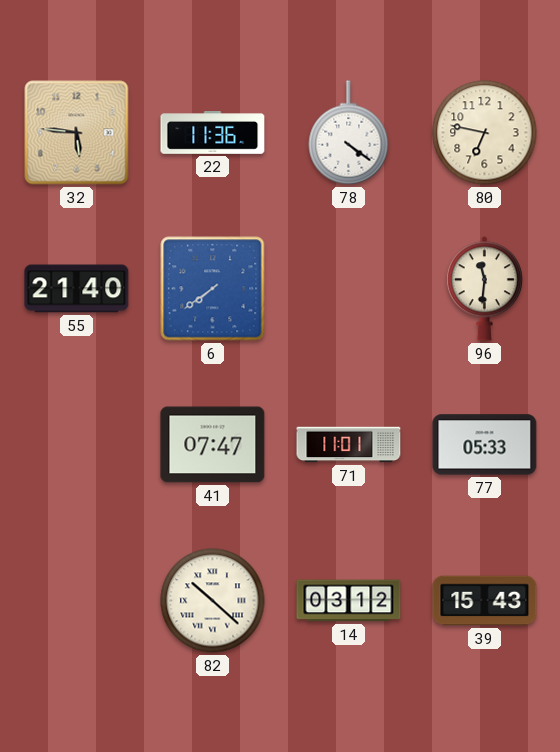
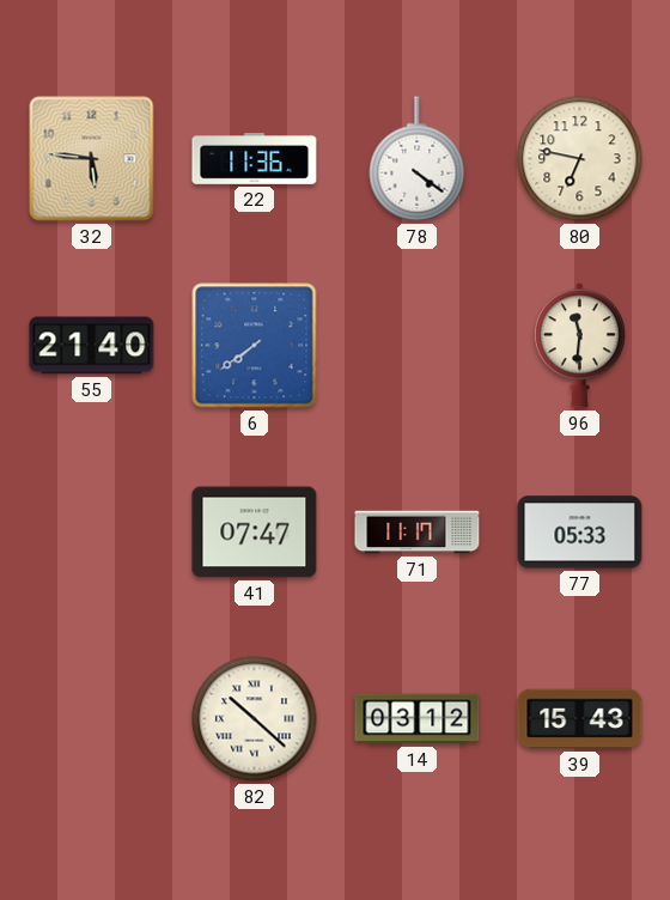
71: 11:01 -> 11:17
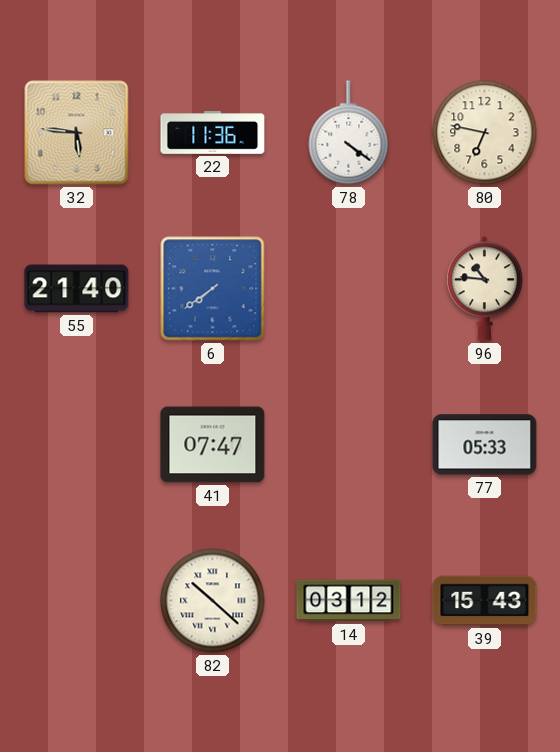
96: 11:31 -> 10:46
71: 11:17 -> none
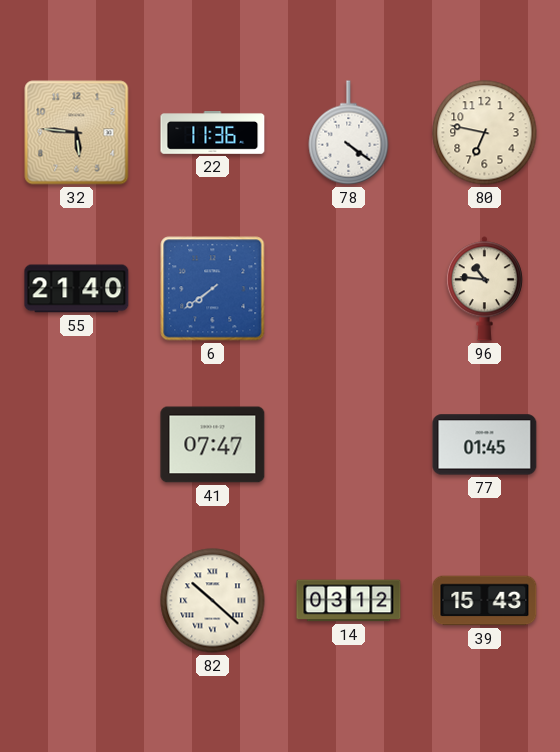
77: 05:33 -> 01:45
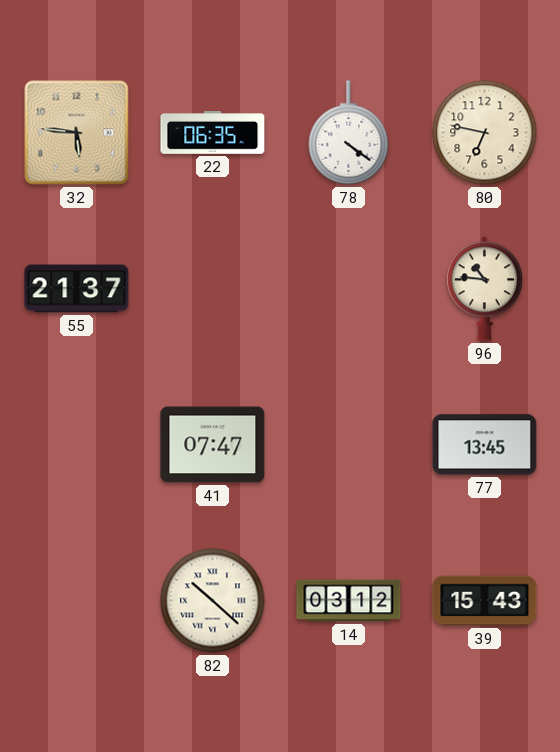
22: 11:36 -> 06:35
55: 21:40 -> 21:37
6: 7:39 -> none
77: 01:45 -> 13:45
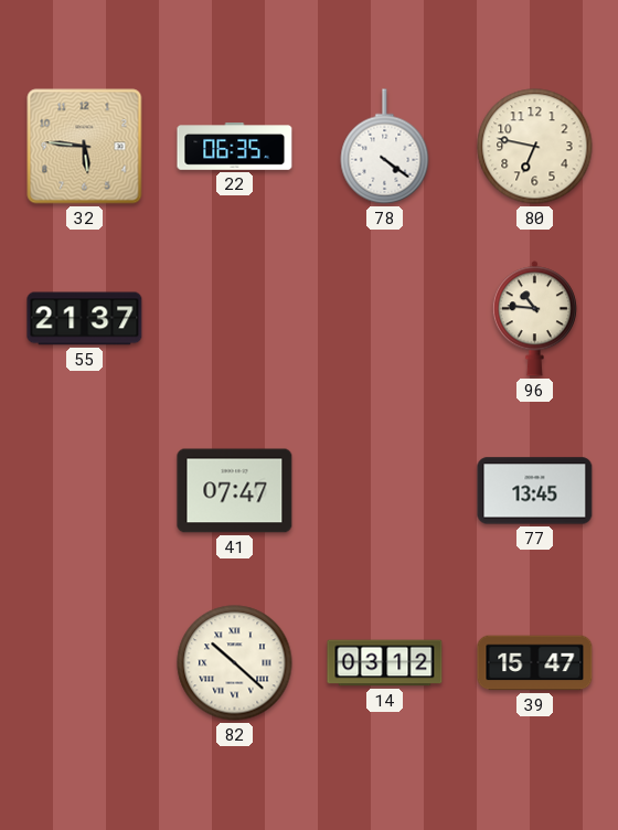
39: 15:43 -> 15:47
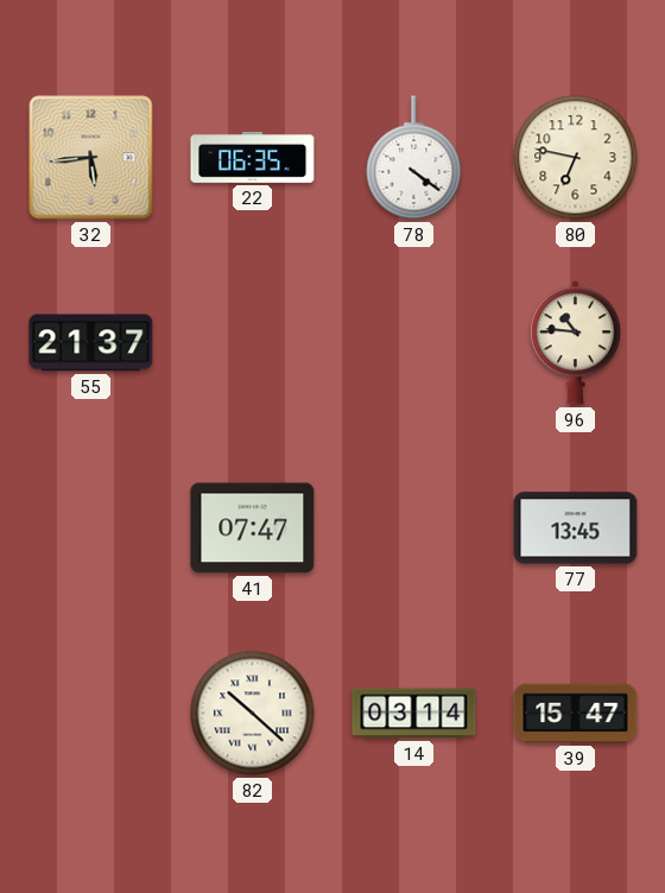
32: 5:46 -> 5:44
14: 03:12 -> 03:14
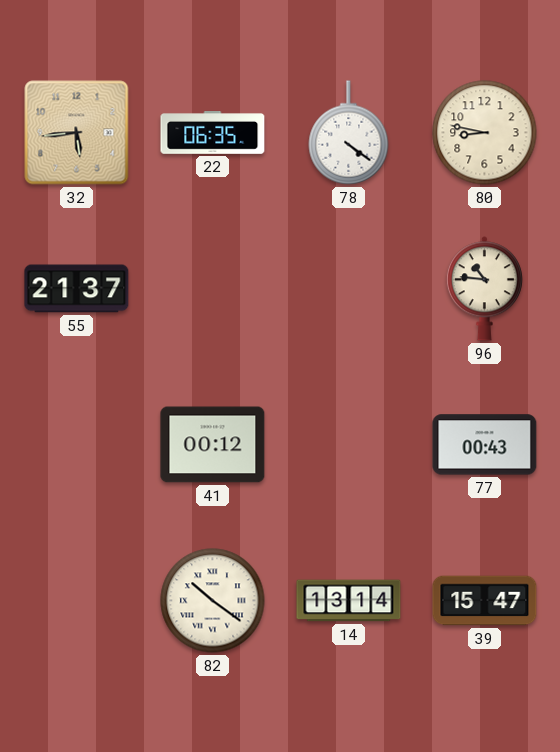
80: 6:47 -> 8:47
41: 07:47 -> 00:12
77: 13:45 -> 00:43
82: 10:22 -> 10:21
14: 03:14 -> 13:14
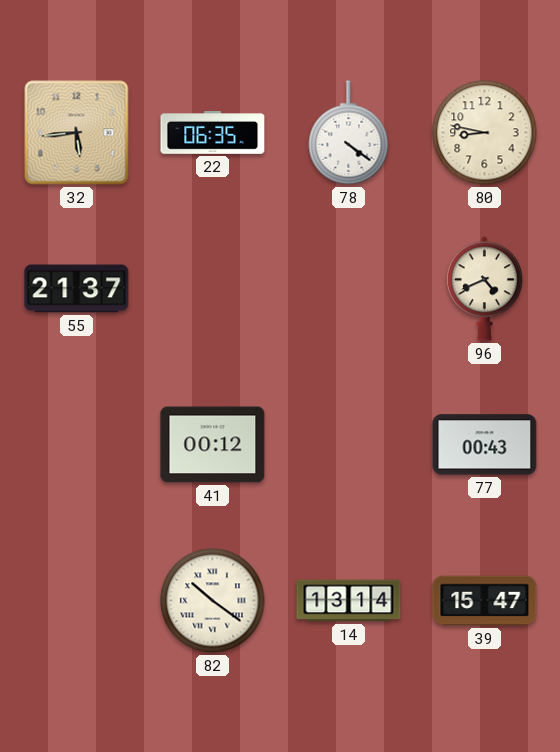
96: 10:46 -> 4:41
